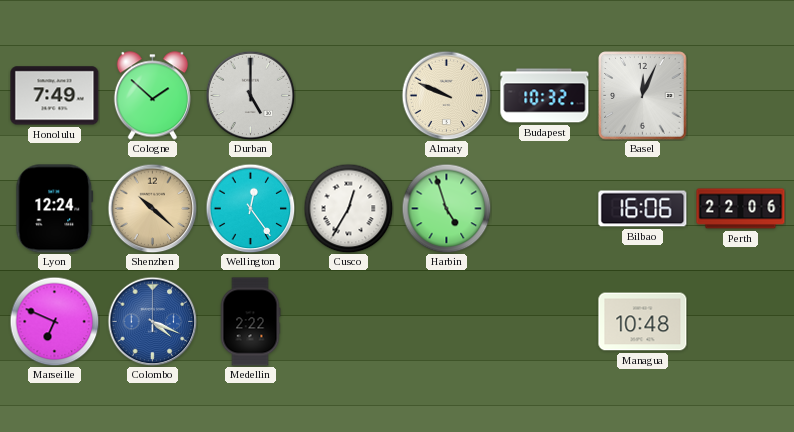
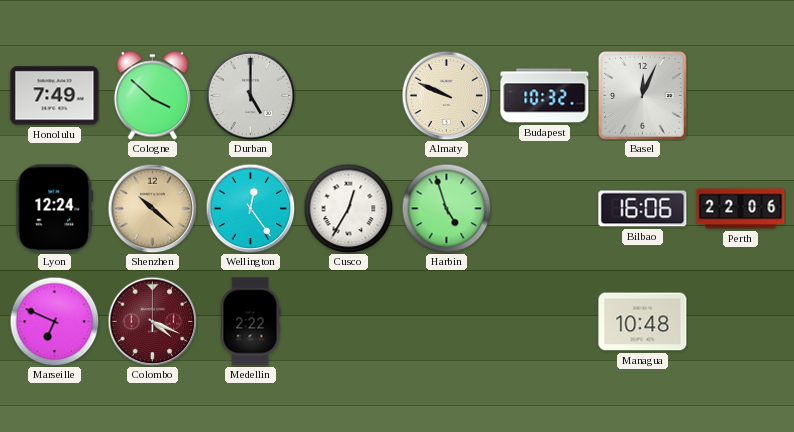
Cologne: 1:52 -> 3:52
Colombo dial: blue -> burgundy
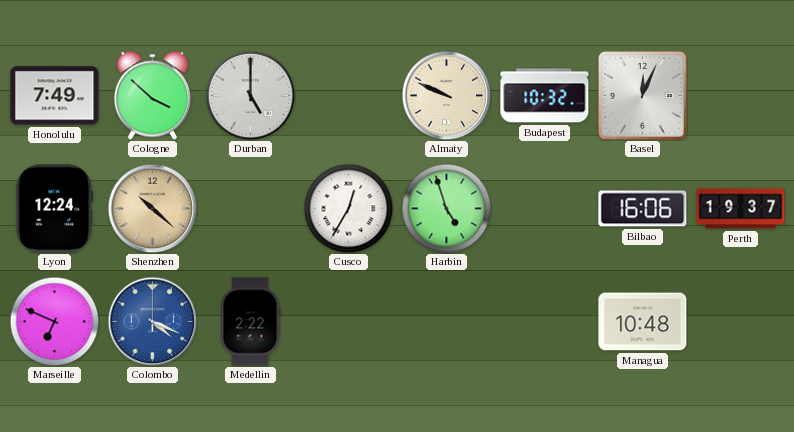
Wellington: 12:24 -> none
Perth: 22:06 -> 19:37
Colombo dial: burgundy -> blue
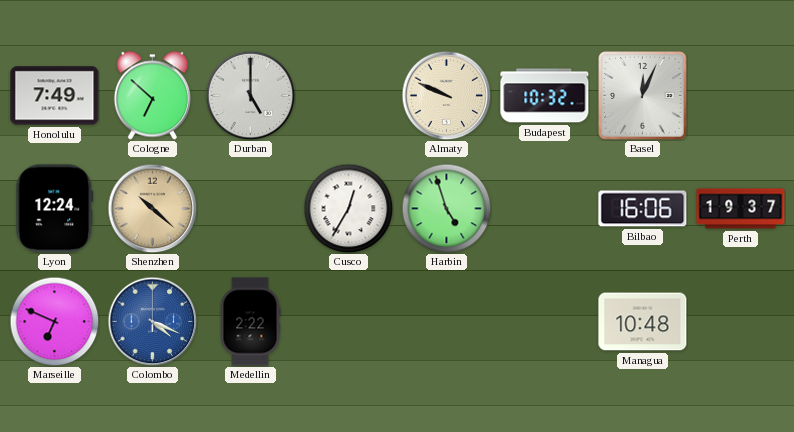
Cologne: 3:52 -> 6:52
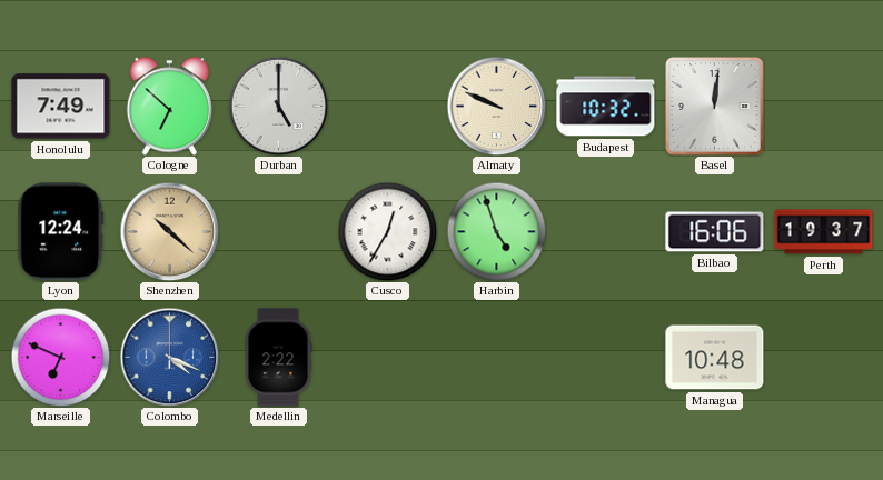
Basel: 12:04 -> 12:01
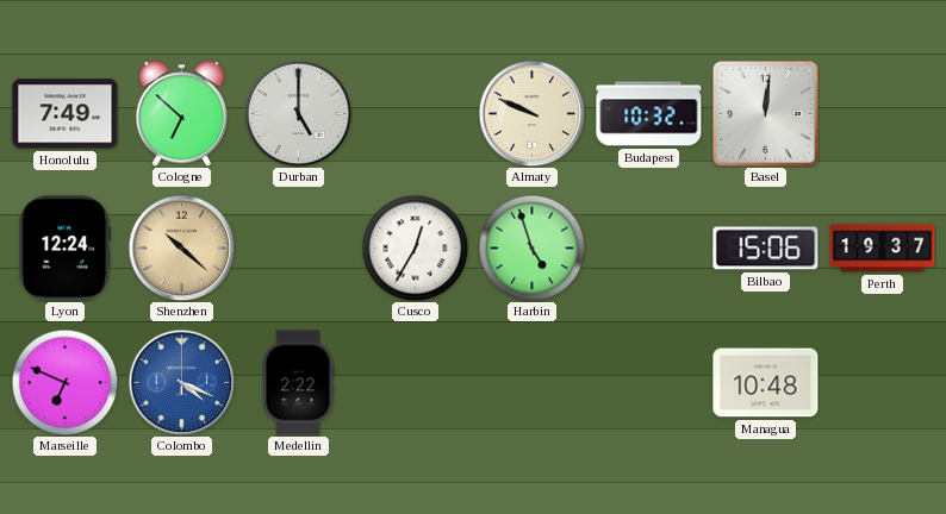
Bilbao: 16:06 -> 15:06
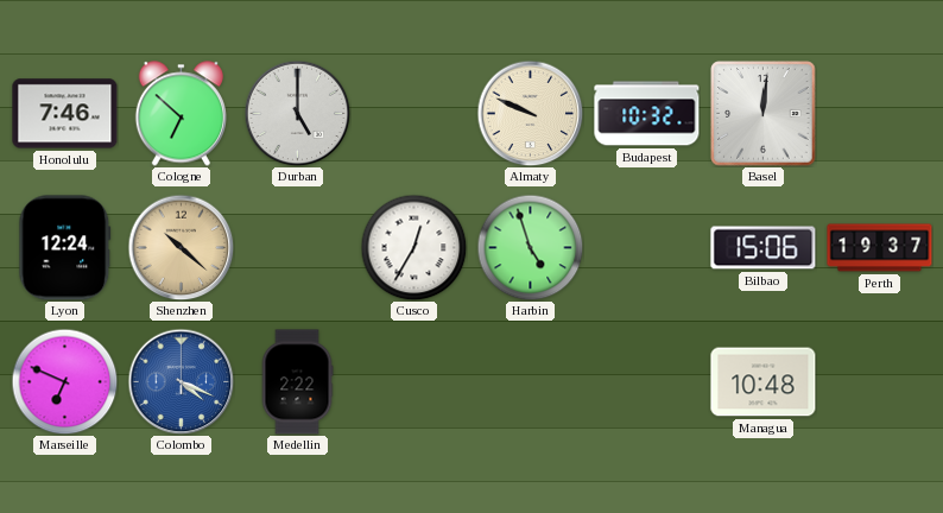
Honolulu: 7:49 -> 7:46
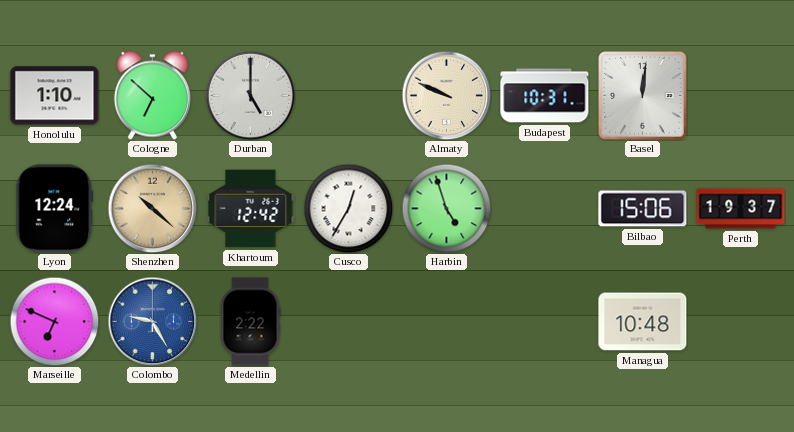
Honolulu: 7:46 -> 1:10
Budapest: 10:32 -> 10:31
Khartoum: none -> 12:42
Colombo: 4:19 -> 9:25
